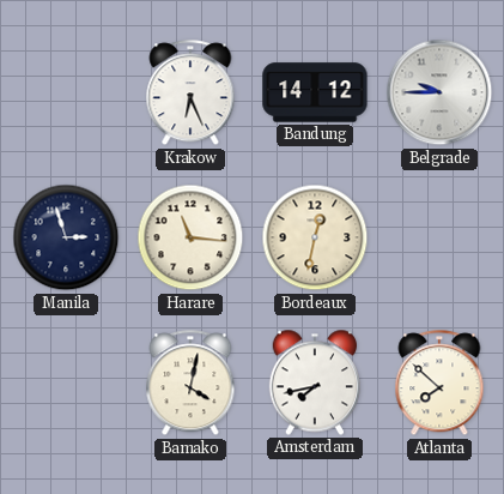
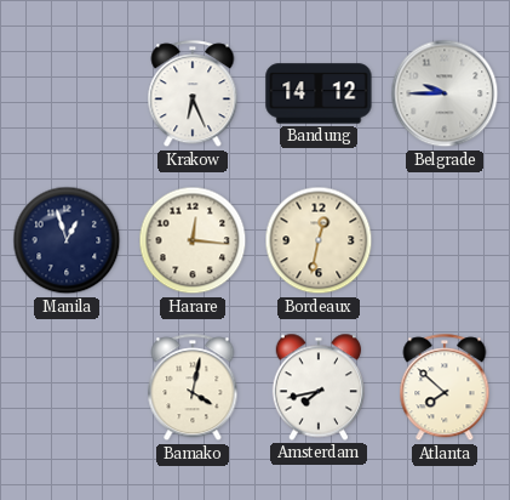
Manila: 2:57 -> 12:57
Harare: 11:16 -> 12:16
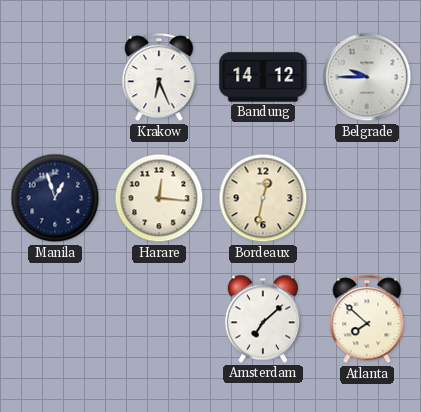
Bamako: 4:02 -> none
Amsterdam: 7:43 -> 7:08
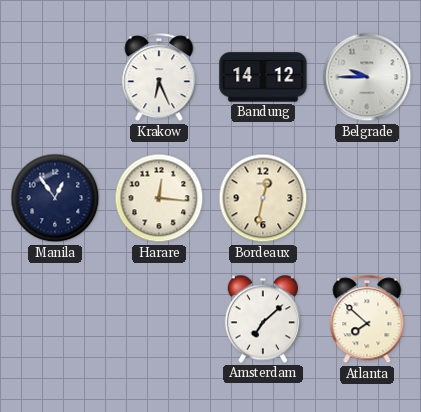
Manila: 12:57 -> 12:54
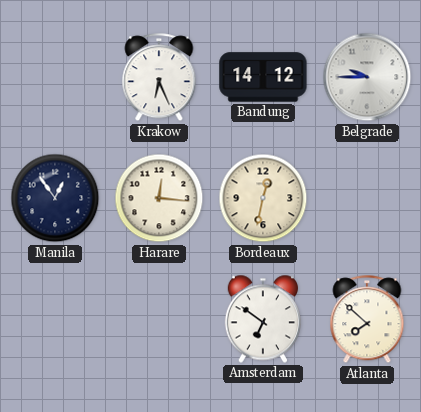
Amsterdam: 7:08 -> 6:51
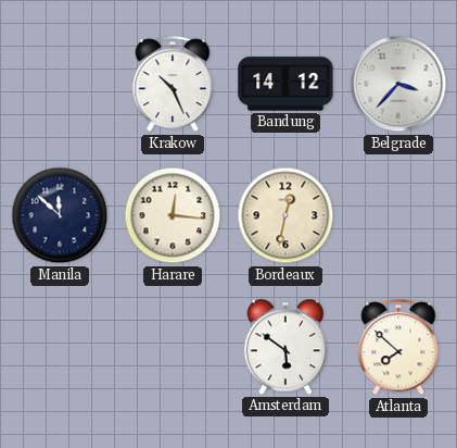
Krakow: 6:26 -> 10:26
Belgrade: 9:45 -> 3:37
Manila: 12:54 -> 11:52
Amsterdam: 6:51 -> 5:51
